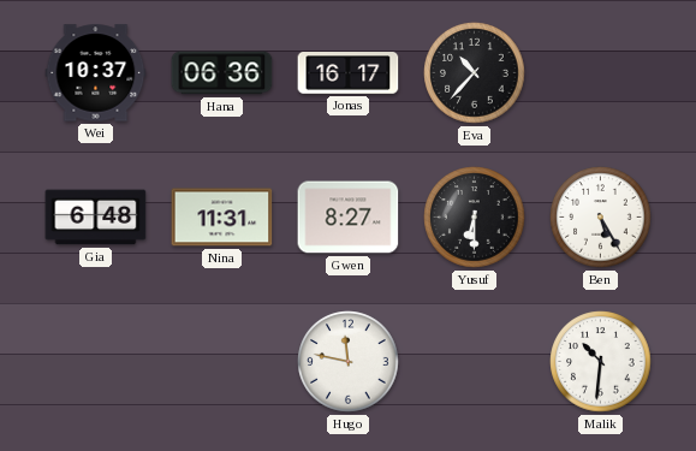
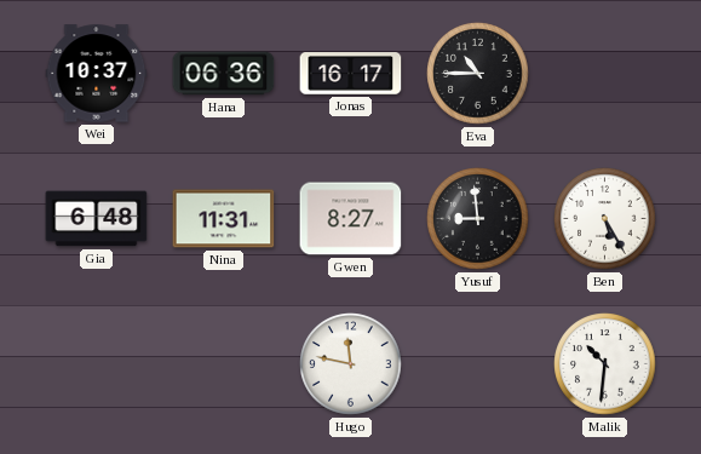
Eva: 10:37 -> 10:45
Yusuf: 6:30 -> 8:59
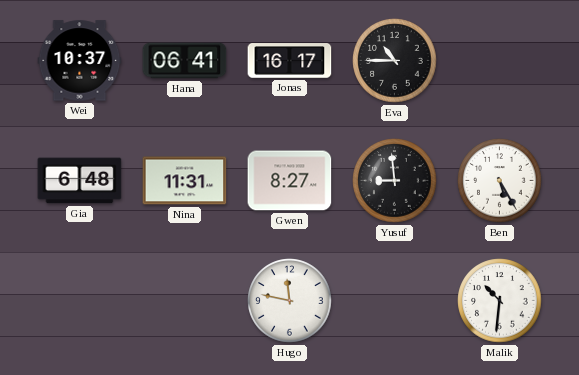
Hana: 06:36 -> 06:41
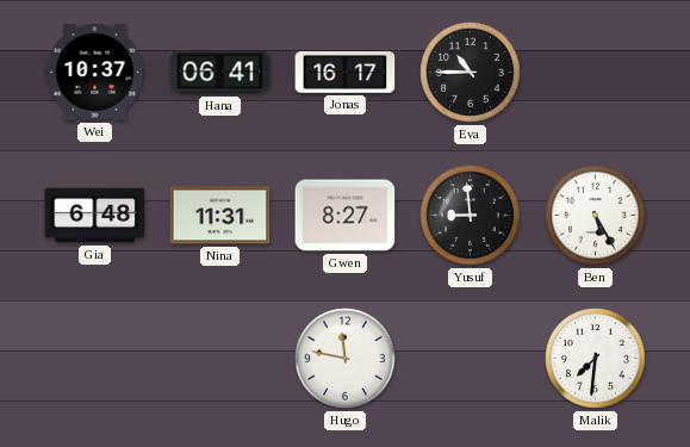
Malik: 10:31 -> 7:31
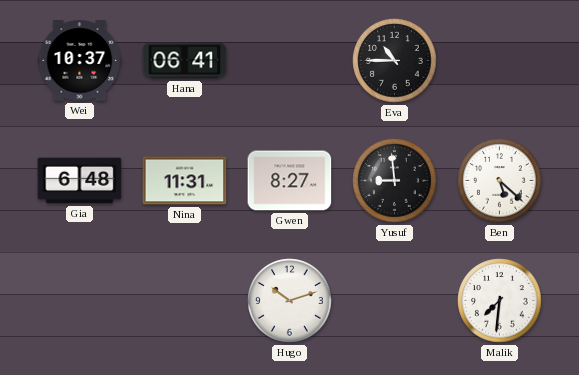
Jonas: 16:17 -> none
Ben: 5:25 -> 5:22
Hugo: 11:47 -> 10:12
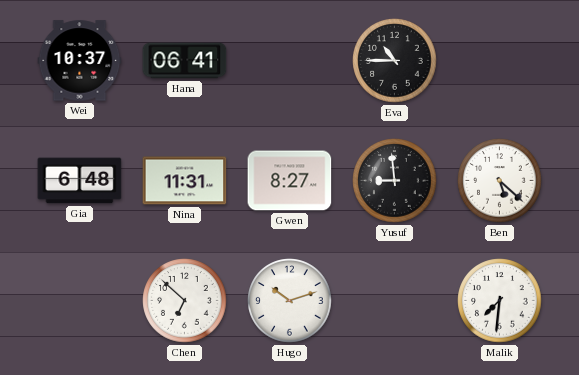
Chen: none -> 6:52
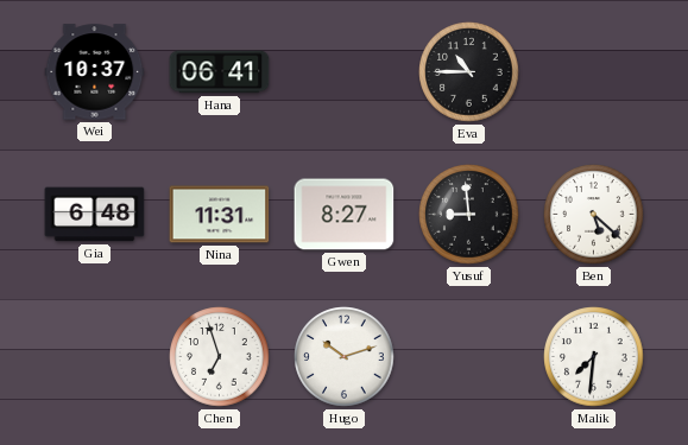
Chen: 6:52 -> 6:57
